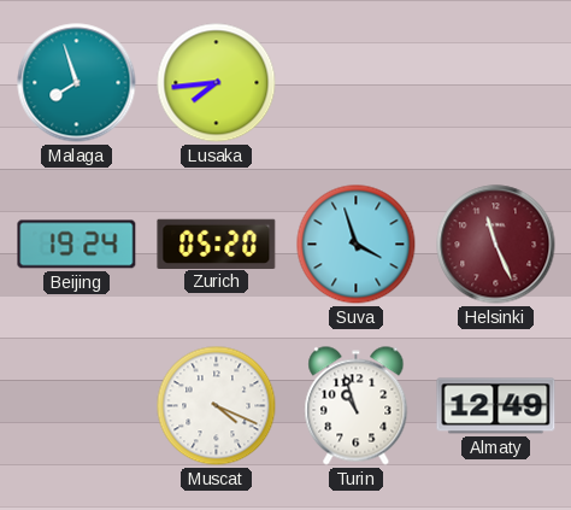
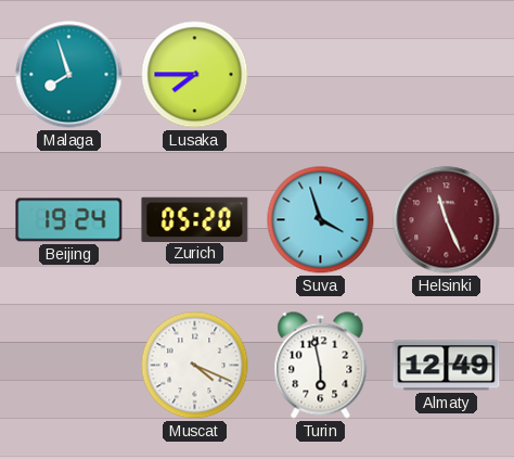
Lusaka: 7:44 -> 7:45
Turin: 10:57 -> 5:58
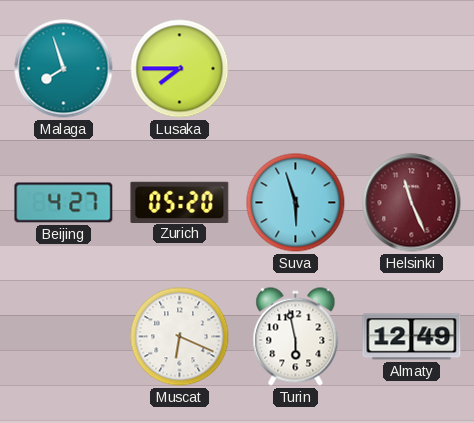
Beijing: 19:24 -> 4:27
Suva: 3:57 -> 5:57
Muscat: 4:19 -> 6:19
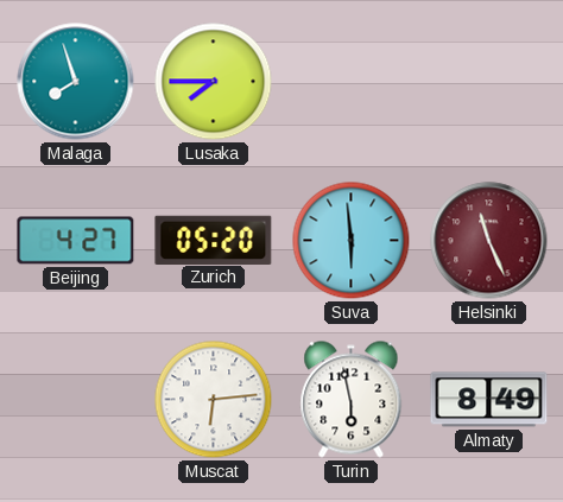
Suva: 5:57 -> 5:59
Muscat: 6:19 -> 6:14
Almaty: 12:49 -> 8:49
